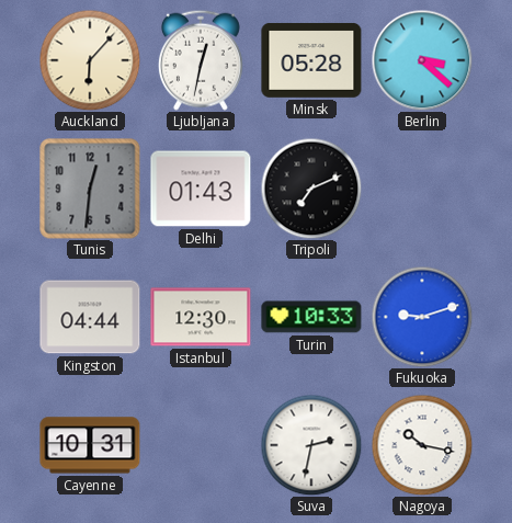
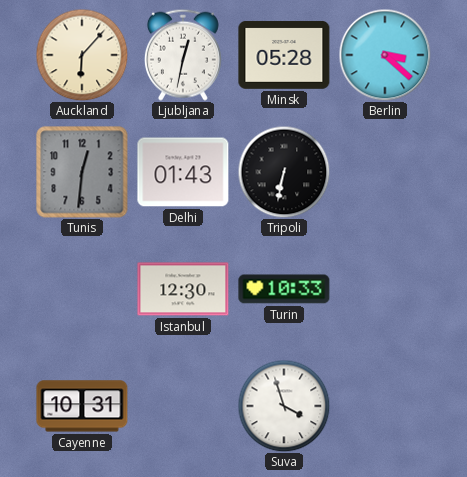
Tripoli: 7:11 -> 6:32
Kingston: 04:44 -> none
Fukuoka: 9:12 -> none
Suva: 2:32 -> 3:57
Nagoya: 10:17 -> none
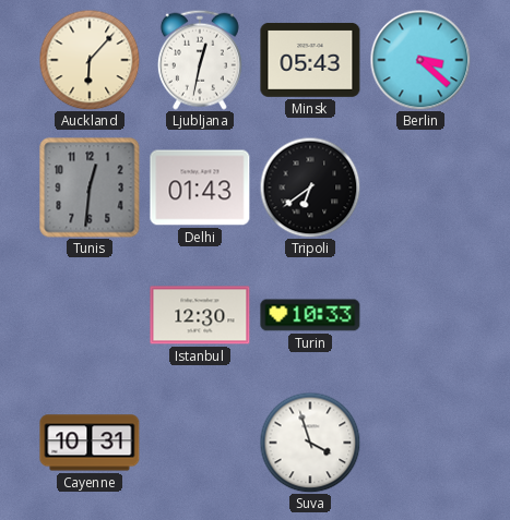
Minsk: 05:28 -> 05:43
Tripoli: 6:32 -> 6:39
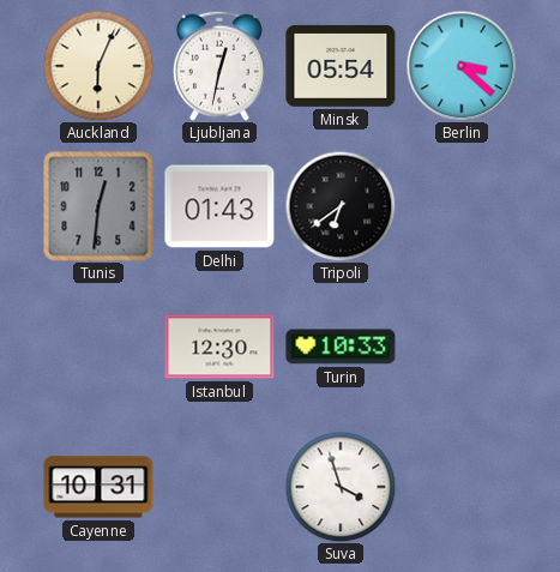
Auckland: 6:07 -> 6:04
Minsk: 05:43 -> 05:54
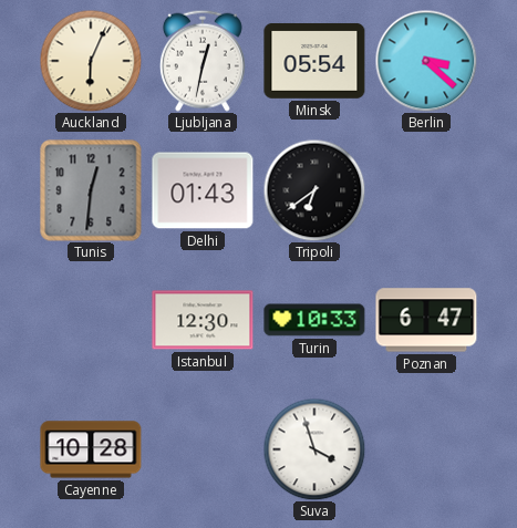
Poznan: none -> 6:47
Cayenne: 10:31 -> 10:28
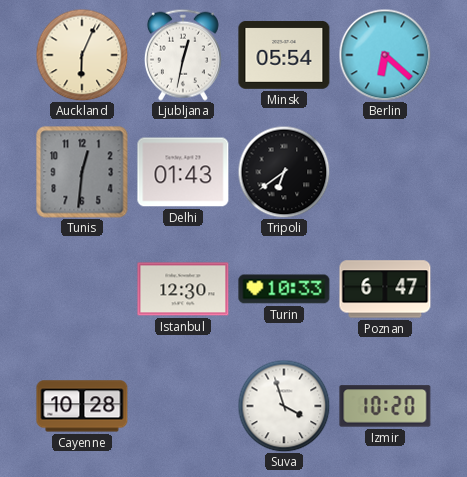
Berlin: 3:22 -> 6:22
Izmir: none -> 10:20
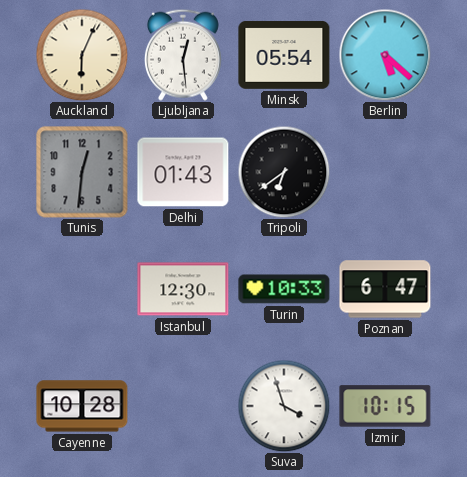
Ljubljana: 12:32 -> 12:29
Berlin: 6:22 -> 5:22
Izmir: 10:20 -> 10:15
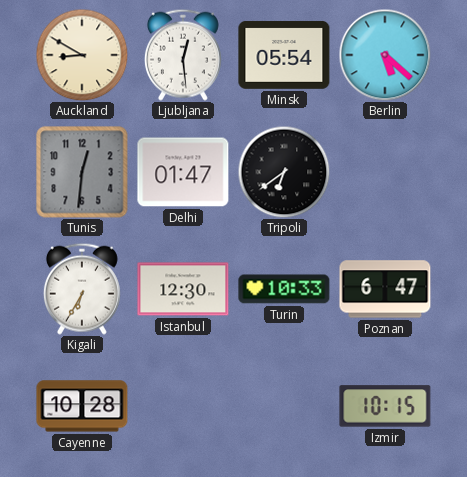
Auckland: 6:04 -> 8:50
Delhi: 01:43 -> 01:47
Kigali: none -> 6:35
Suva: 3:57 -> none
